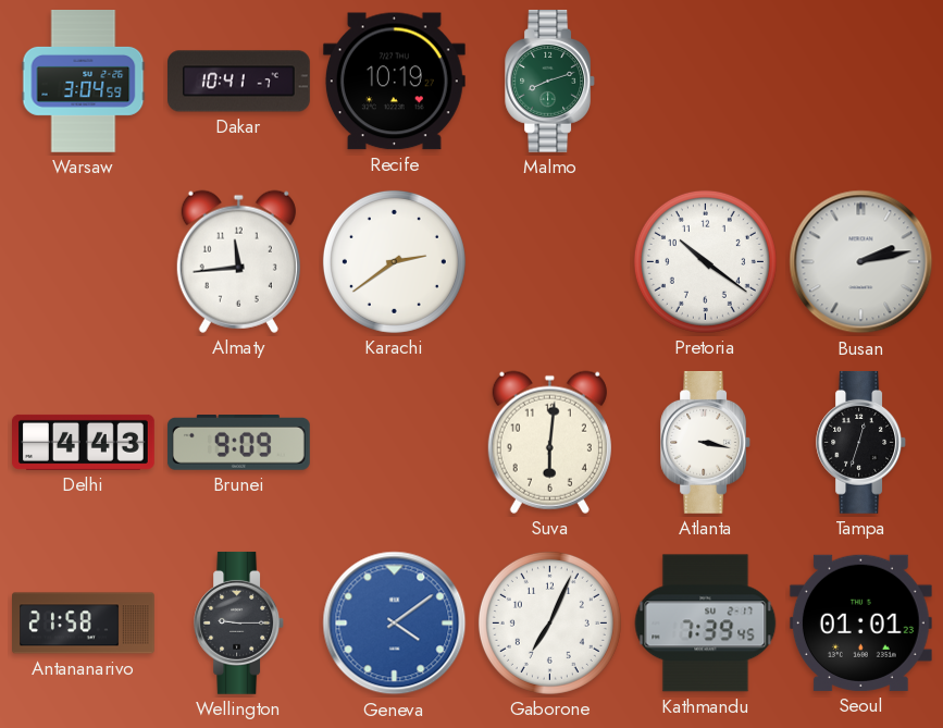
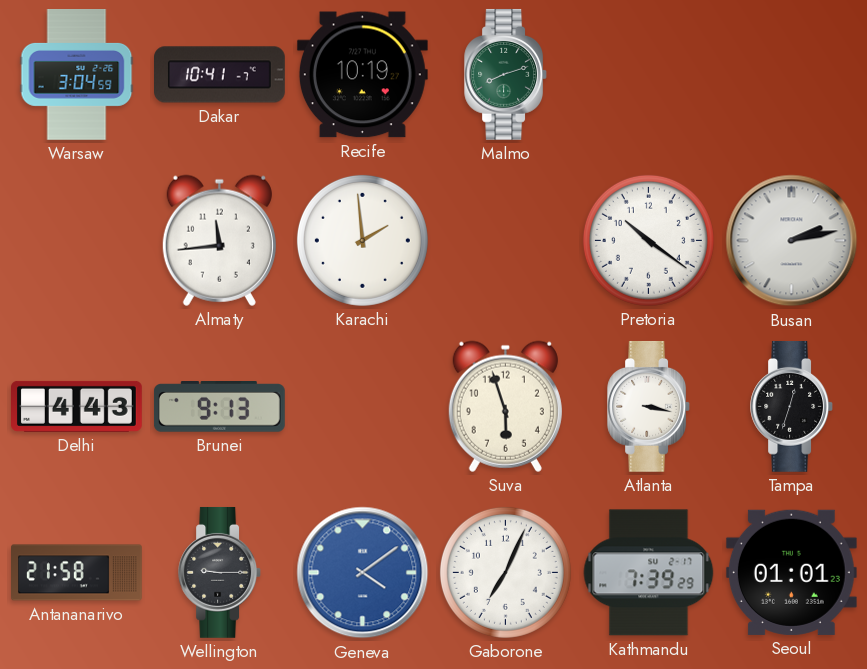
Karachi: 2:39 -> 1:59
Brunei: 9:09 -> 9:13
Suva: 6:01 -> 5:57
Kathmandu: 7:39:45 -> 7:39:29
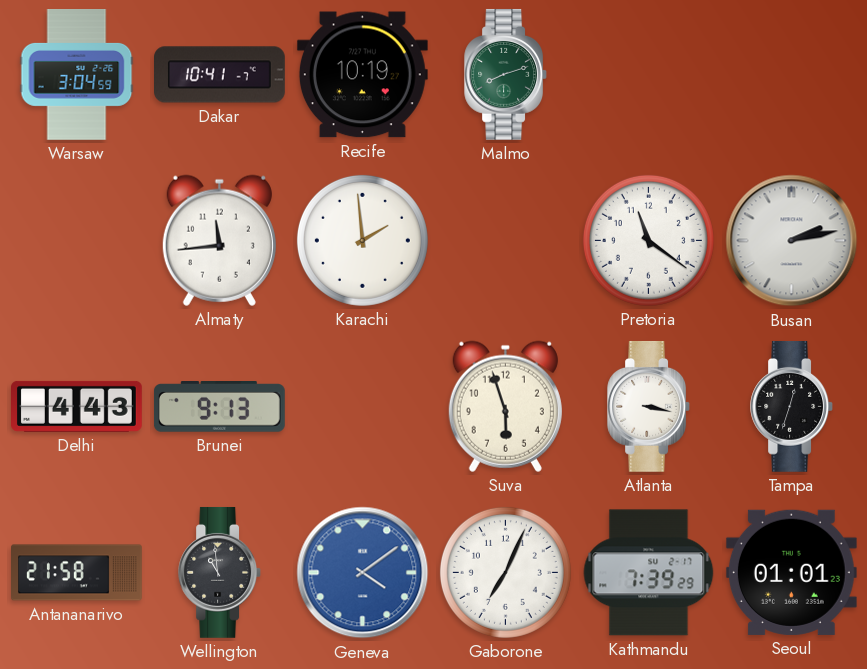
Pretoria: 10:21 -> 11:21
Wellington: 9:15 -> 10:59
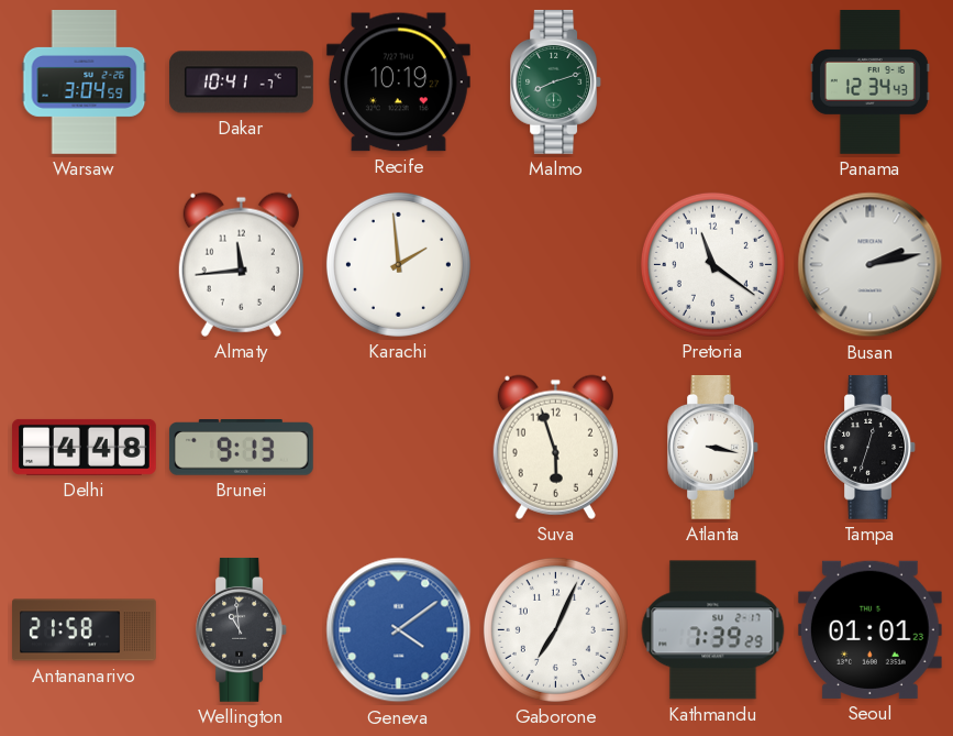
Panama: none -> 12:34
Delhi: 4:43 -> 4:48
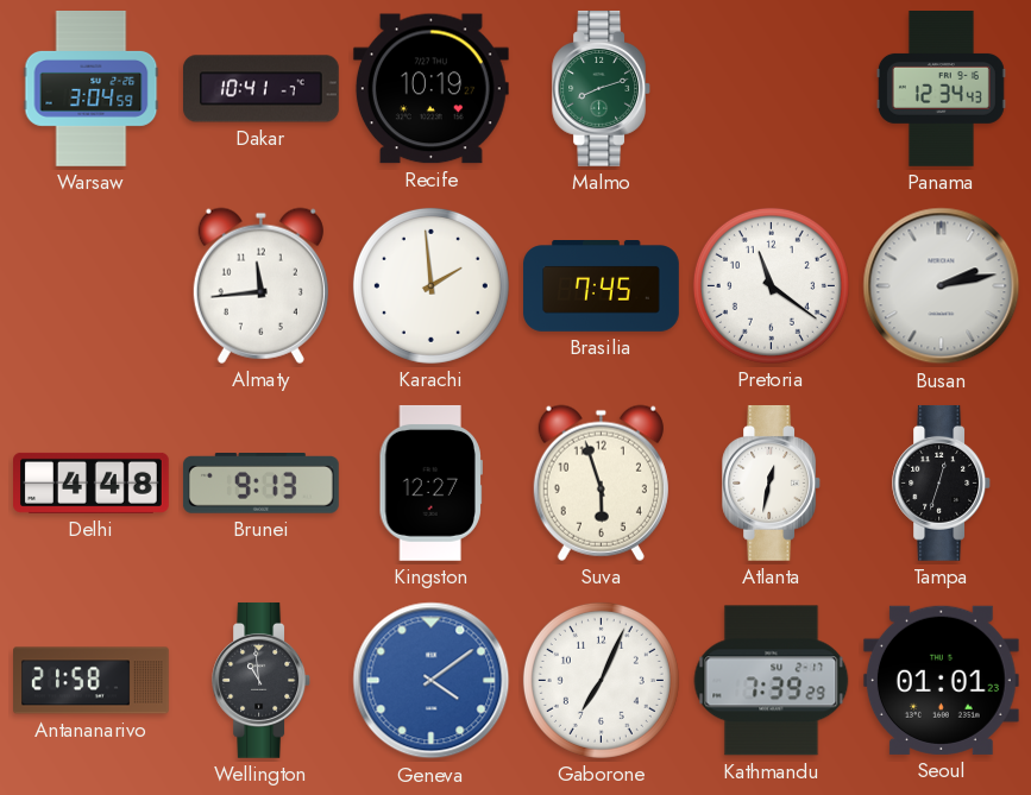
Brasilia: none -> 7:45
Kingston: none -> 12:27
Atlanta: 3:17 -> 12:32
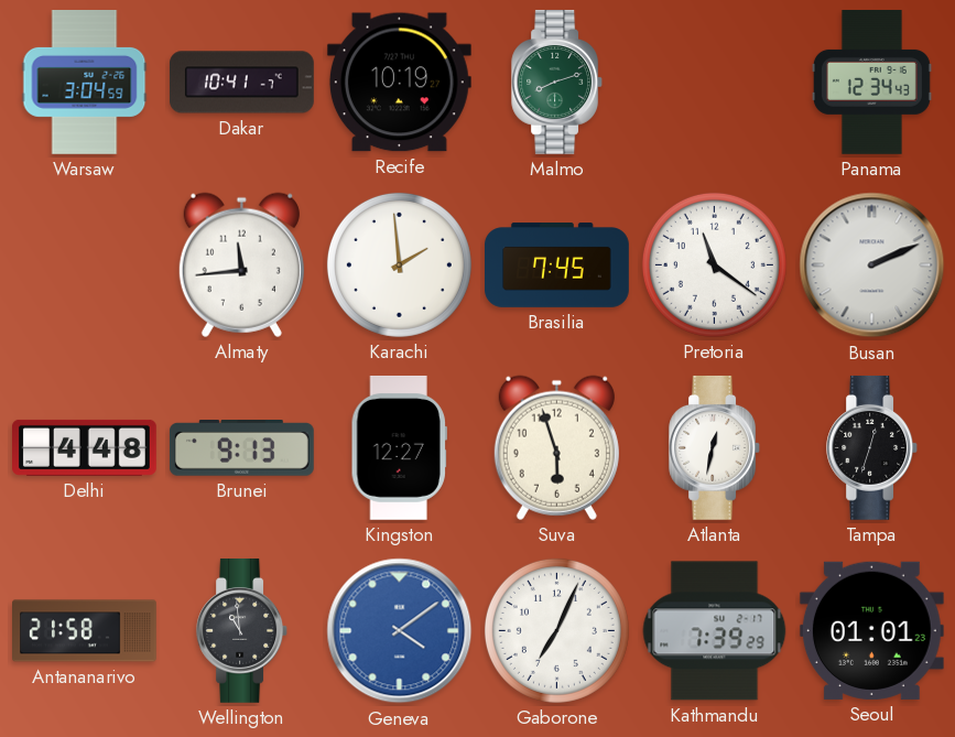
Busan: 2:13 -> 2:11
